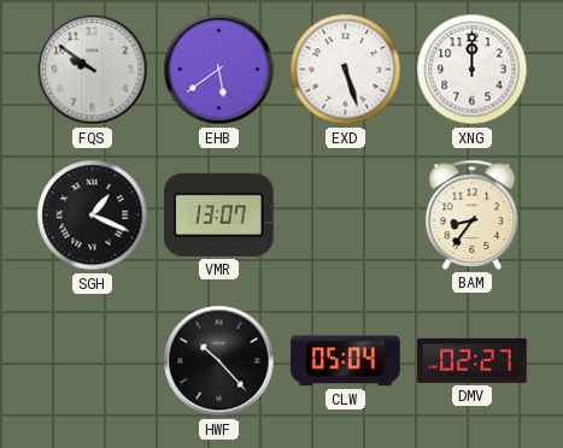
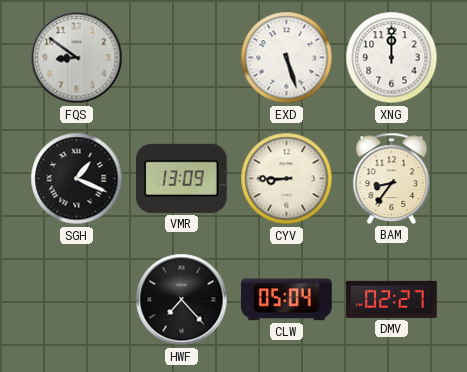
FQS: 9:51 -> 8:51
EHB: 5:39 -> none
VMR: 13:07 -> 13:09
CYV: none -> 8:45
HWF: 10:23 -> 7:23
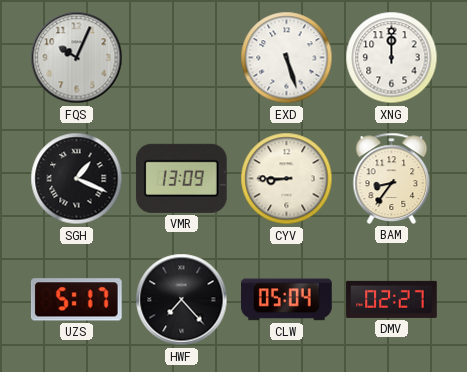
FQS: 8:51 -> 10:04
UZS: none -> 5:17
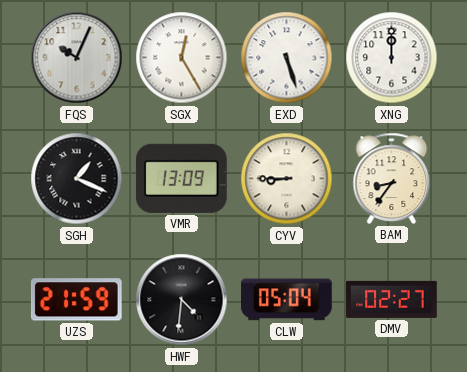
SGX: none -> 12:25
UZS: 5:17 -> 21:59
HWF: 7:23 -> 4:31
